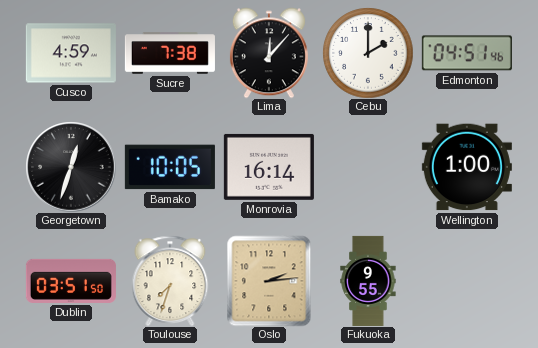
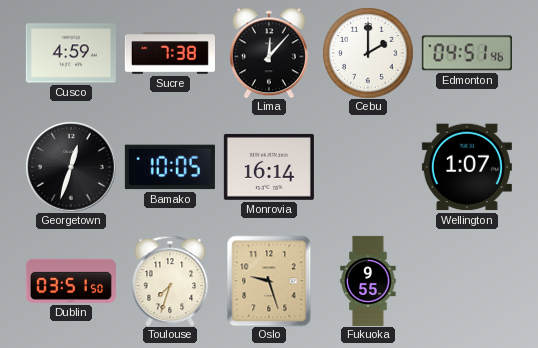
Wellington: 1:00 -> 1:07
Oslo: 2:14 -> 9:27
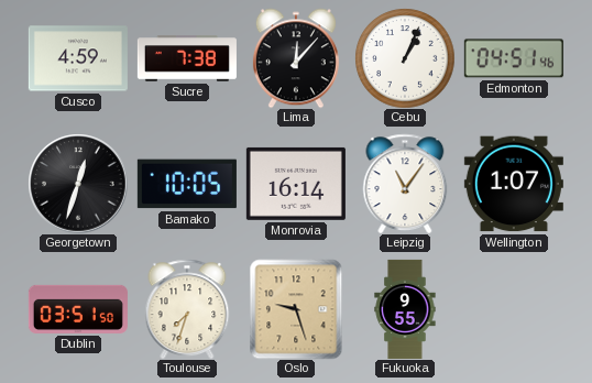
Cebu: 2:00 -> 1:04
Leipzig: none -> 11:06
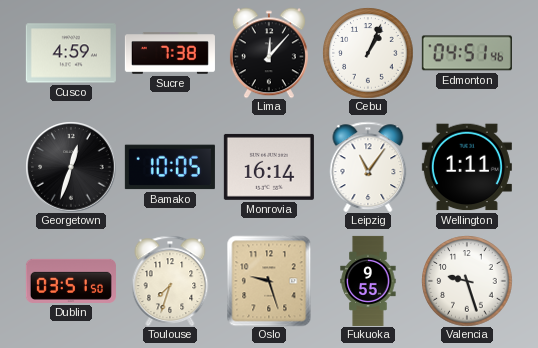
Wellington: 1:07 -> 1:11
Valencia: none -> 9:27
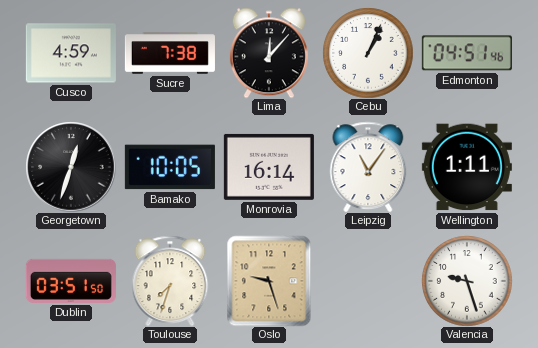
Fukuoka: 9:55 -> none
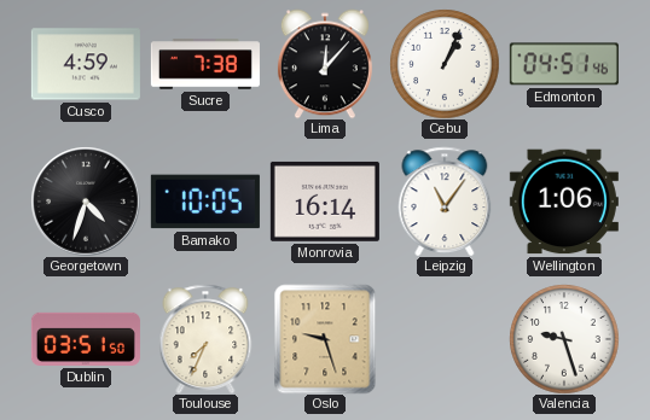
Georgetown: 12:33 -> 4:33
Wellington: 1:11 -> 1:06
Toulouse: 7:33 -> 7:34
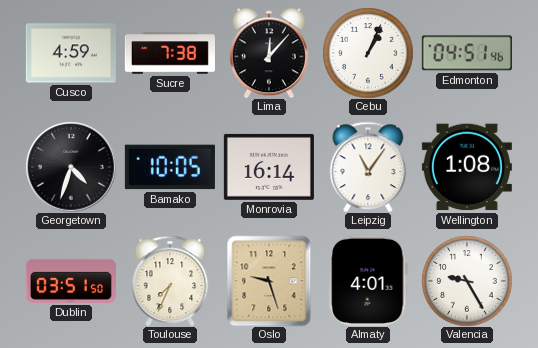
Wellington: 1:06 -> 1:08
Almaty: none -> 4:01
Valencia: 9:27 -> 9:25
